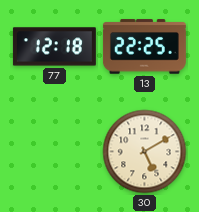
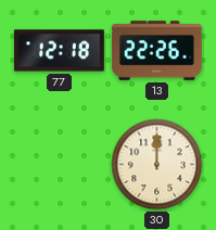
13: 22:25 -> 22:26
30: 5:10 -> 12:00
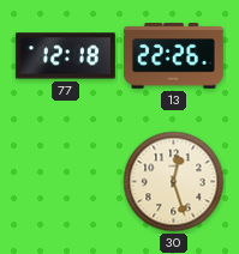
30: 12:00 -> 12:27
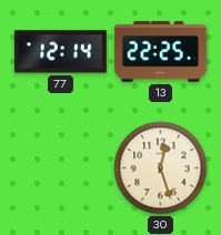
77: 12:18 -> 12:14
13: 22:26 -> 22:25
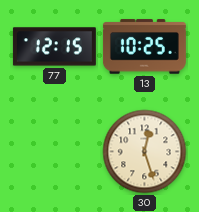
77: 12:14 -> 12:15
13: 22:25 -> 10:25
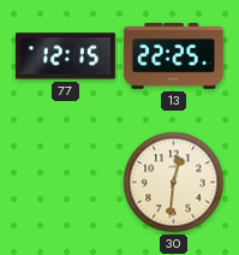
13: 10:25 -> 22:25
30: 12:27 -> 12:31
